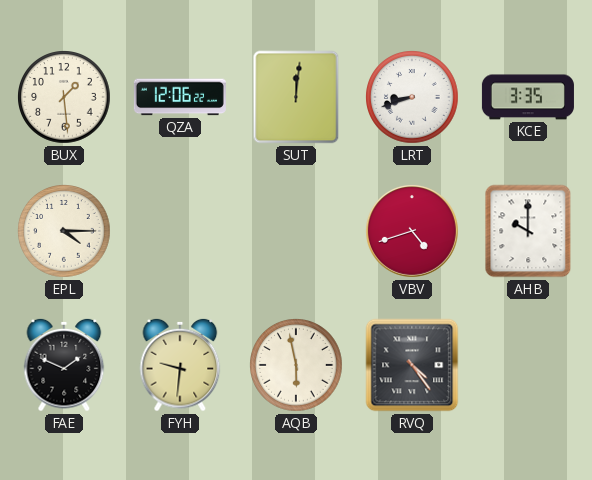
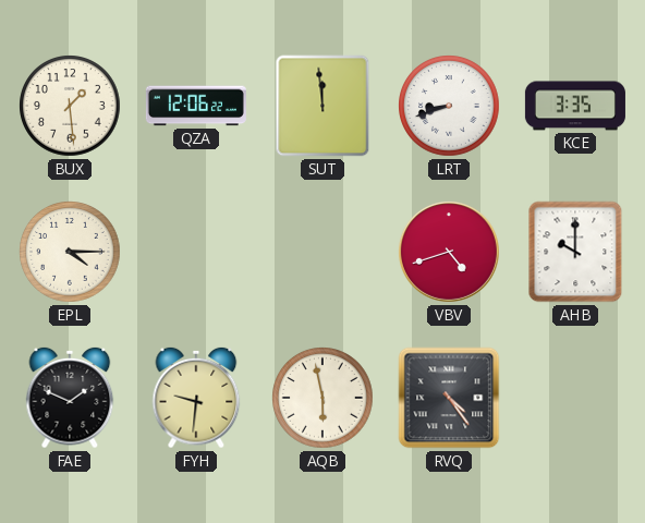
SUT: 12:01 -> 11:59
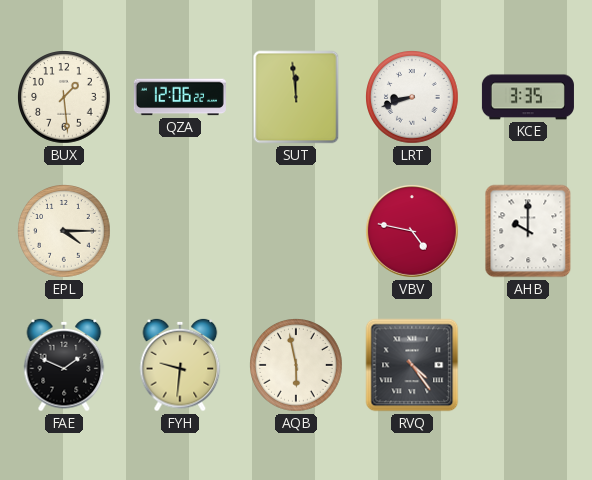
VBV: 4:42 -> 4:47
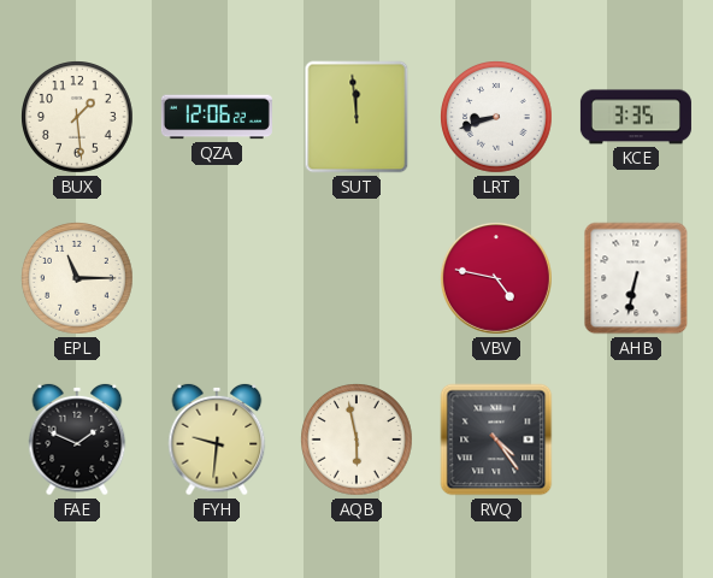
EPL: 4:15 -> 11:15
AHB: 10:00 -> 6:32
